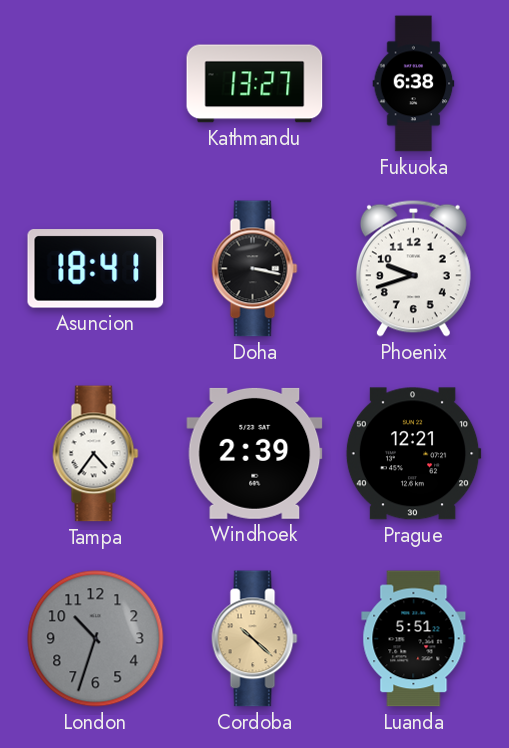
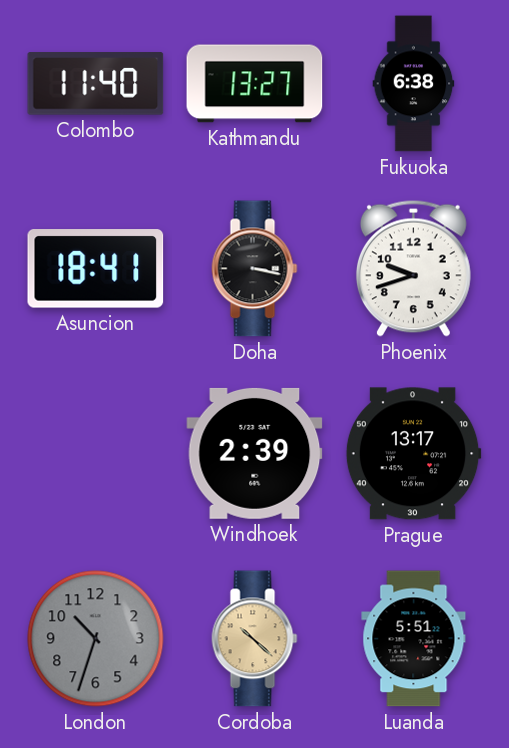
Colombo: none -> 11:40
Tampa: 4:36 -> none
Prague: 12:21 -> 13:17
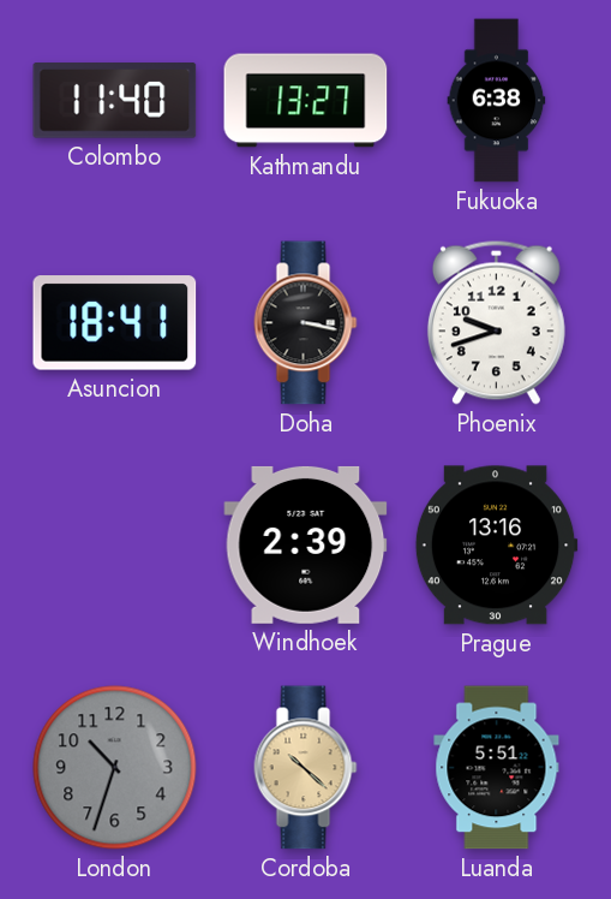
Prague: 13:17 -> 13:16
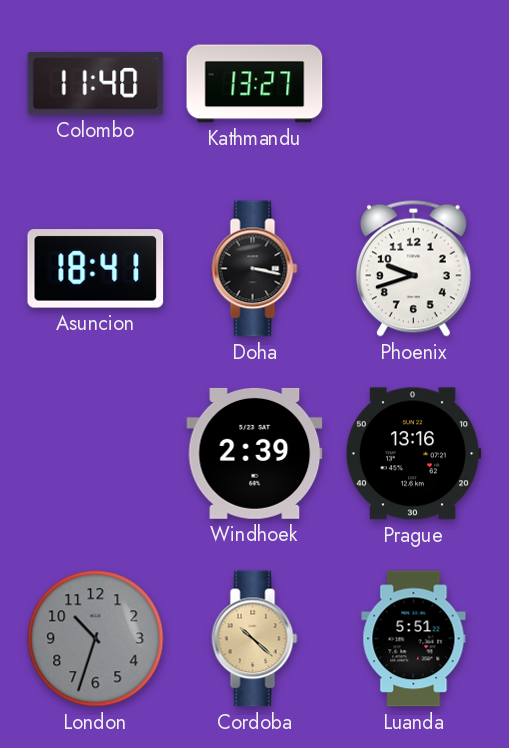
Fukuoka: 6:38 -> none
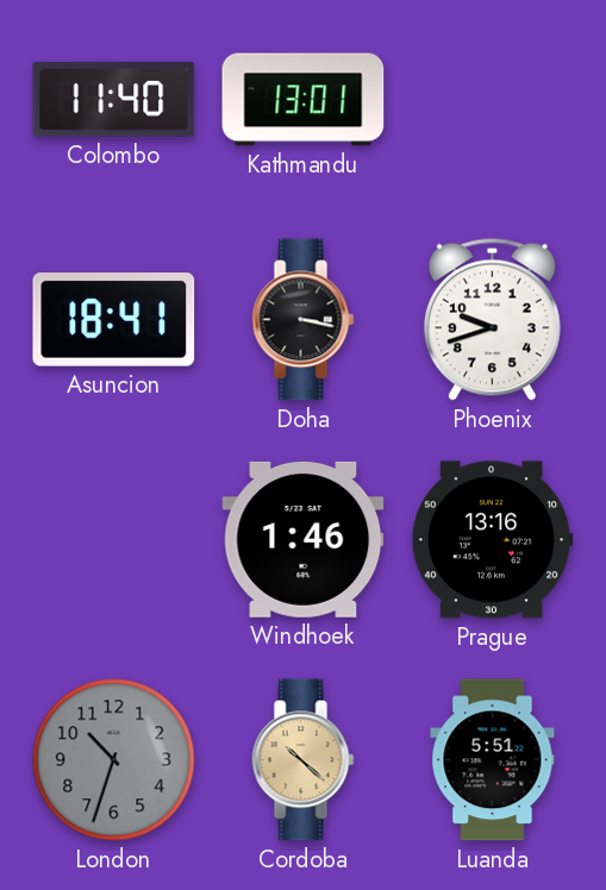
Kathmandu: 13:27 -> 13:01
Windhoek: 2:39 -> 1:46
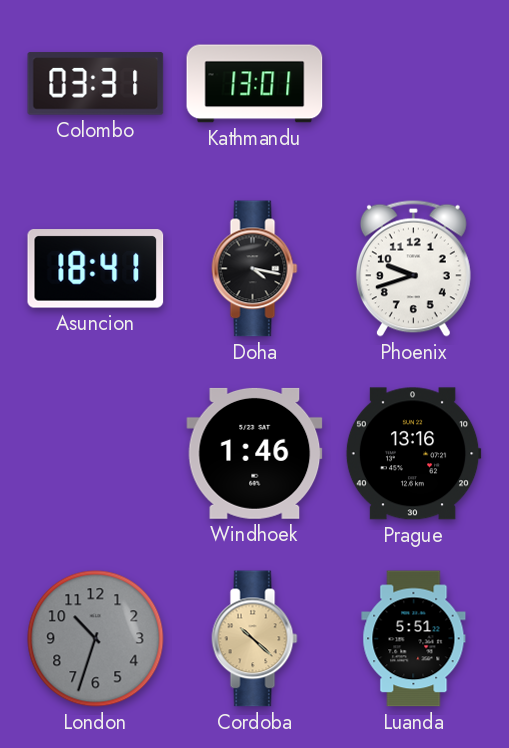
Colombo: 11:40 -> 03:31
Doha: 3:17 -> 4:17
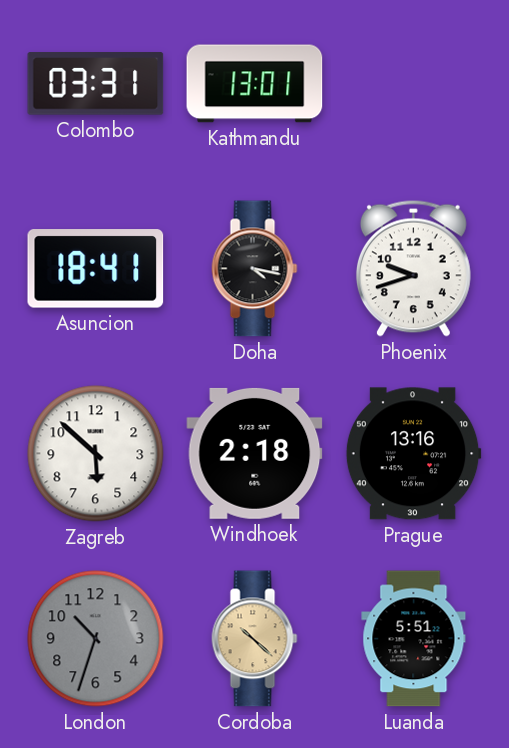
Zagreb: none -> 5:52
Windhoek: 1:46 -> 2:18
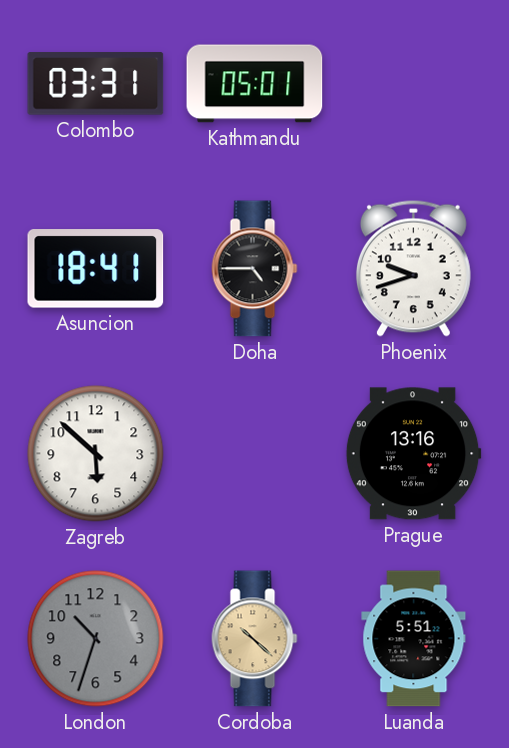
Kathmandu: 13:01 -> 05:01
Doha: 4:17 -> 4:45
Windhoek: 2:18 -> none
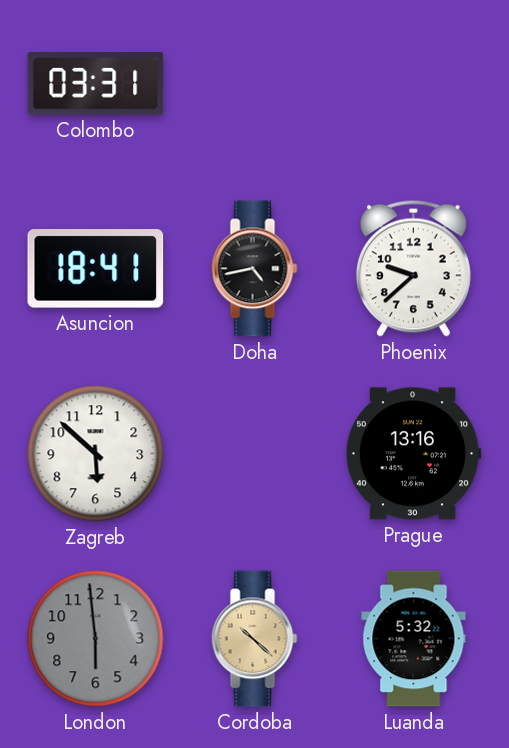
Kathmandu: 05:01 -> none
Doha: 4:45 -> 4:43
Phoenix: 9:42 -> 9:38
London: 10:33 -> 5:59
Luanda: 5:51 -> 5:32
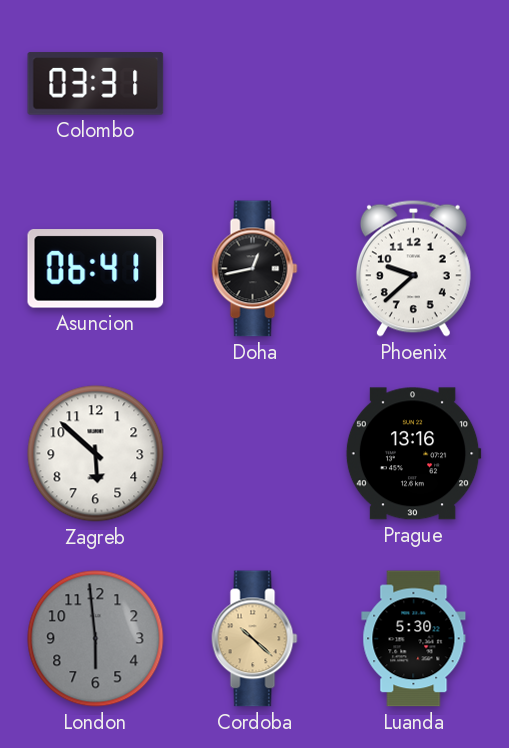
Asuncion: 18:41 -> 06:41
Doha: 4:43 -> 12:43
Luanda: 5:32 -> 5:30
